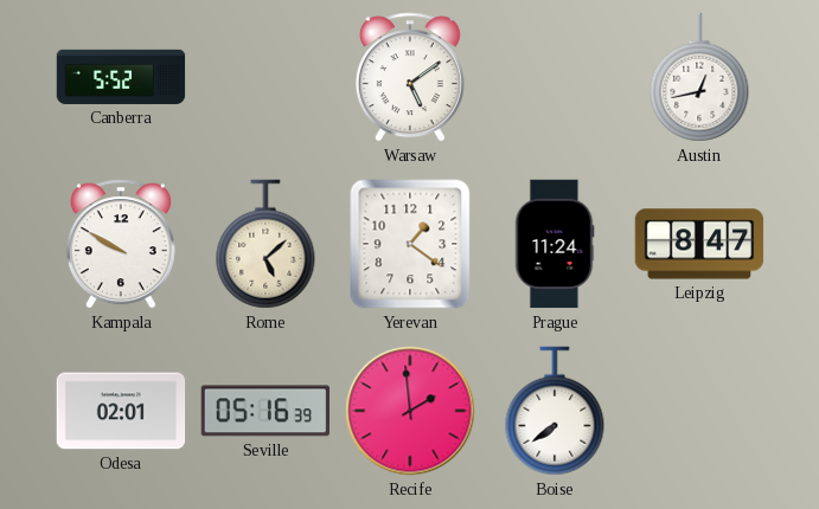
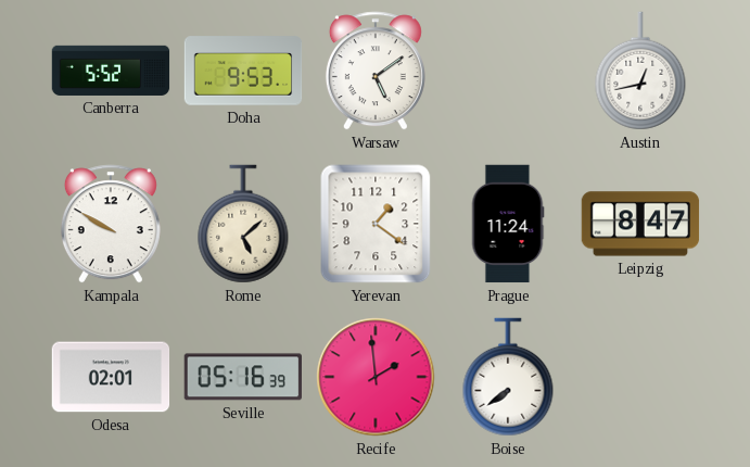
Doha: none -> 9:53
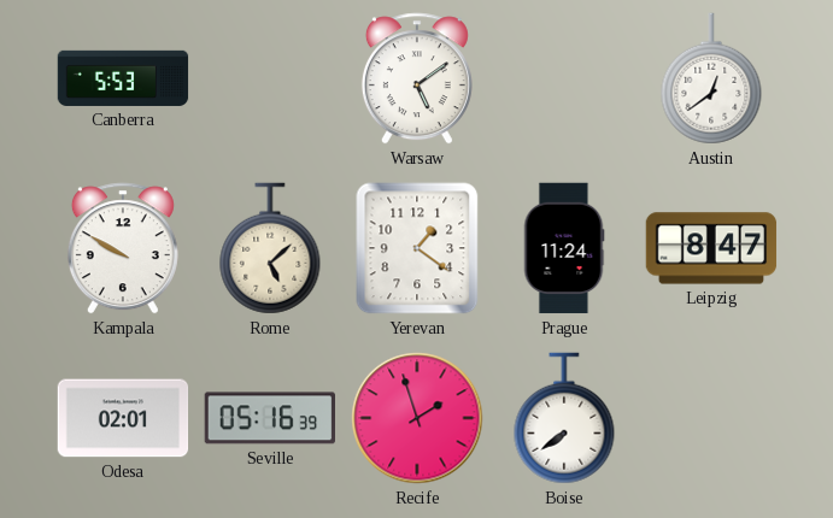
Canberra: 5:52 -> 5:53
Doha: 9:53 -> none
Austin: 12:43 -> 12:39
Recife: 1:59 -> 1:57
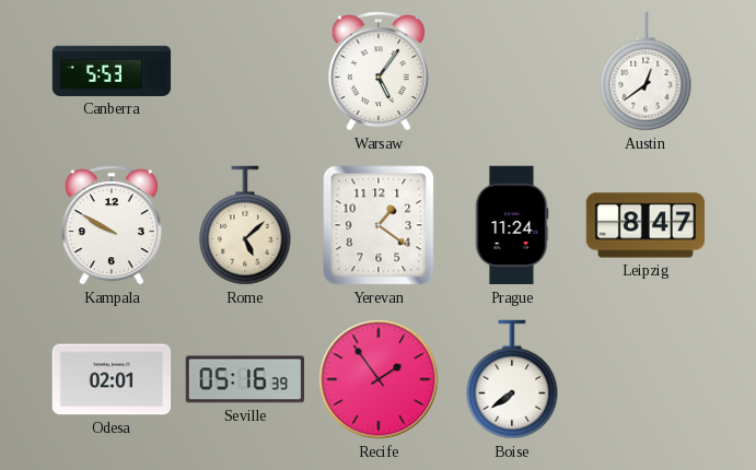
Warsaw: 5:09 -> 5:06
Recife: 1:57 -> 1:54
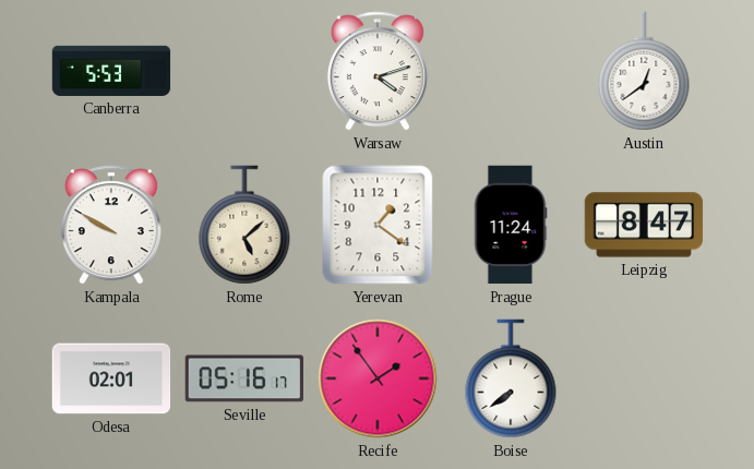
Warsaw: 5:06 -> 4:12
Seville: 05:16:39 -> 05:16:17
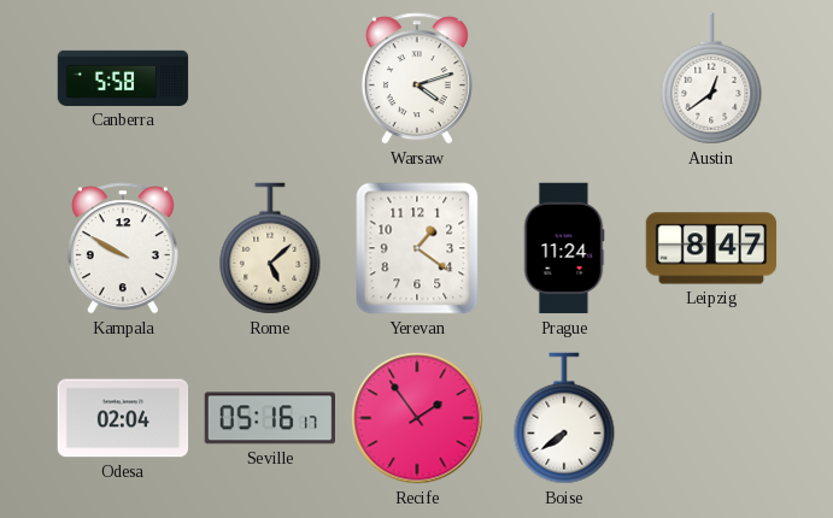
Canberra: 5:53 -> 5:58
Odesa: 02:01 -> 02:04
